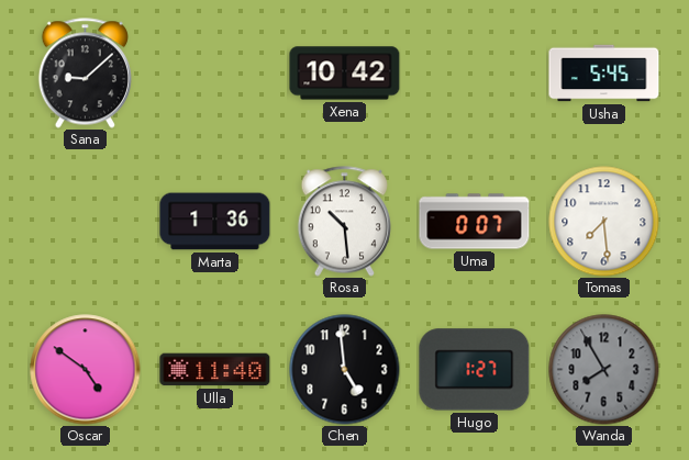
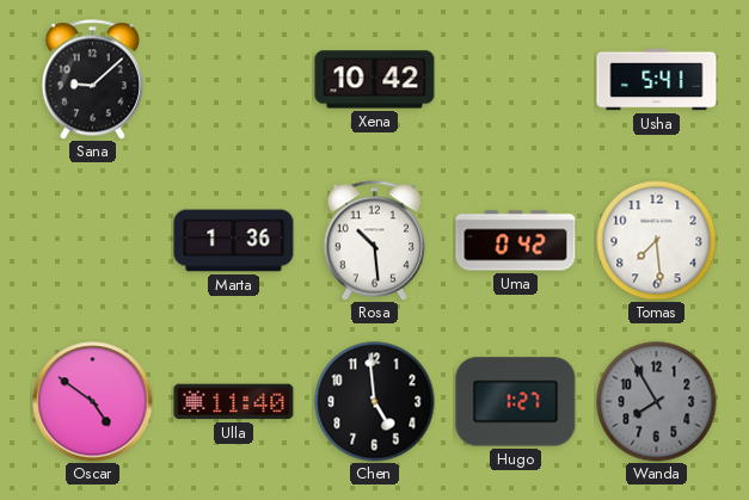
Usha: 5:45 -> 5:41
Uma: 0:07 -> 0:42
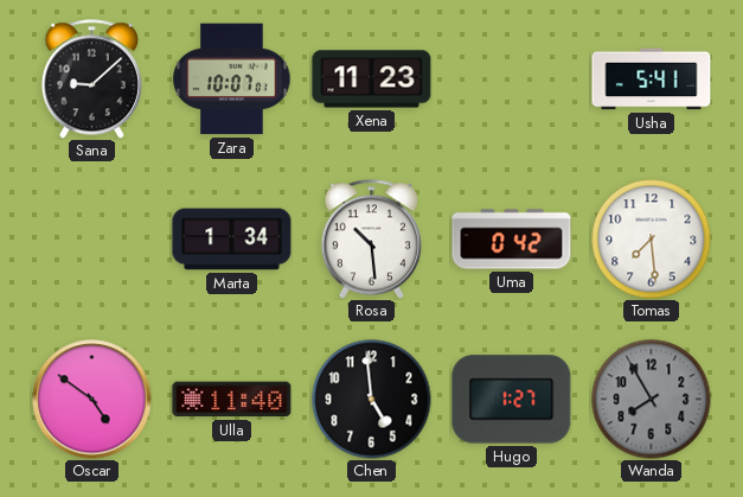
Zara: none -> 10:07
Xena: 10:42 -> 11:23
Marta: 1:36 -> 1:34
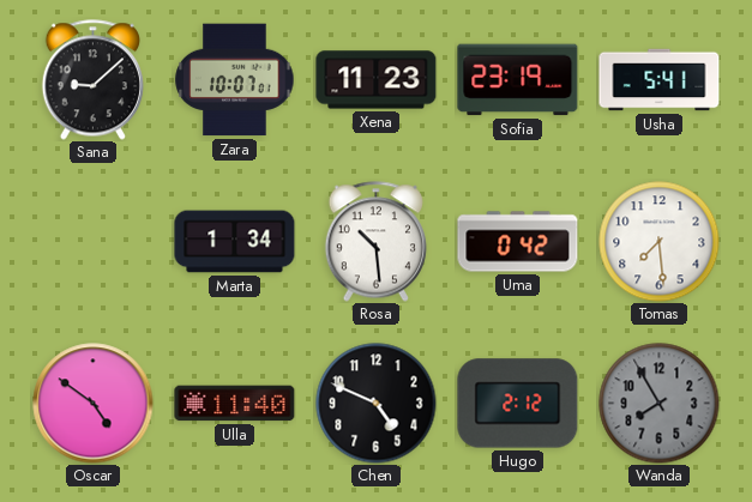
Sofia: none -> 23:19
Chen: 4:59 -> 4:49
Hugo: 1:27 -> 2:12
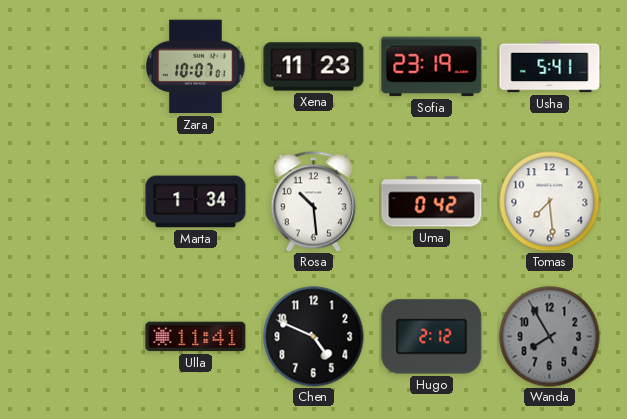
Sana: 9:08 -> none
Oscar: 4:51 -> none
Ulla: 11:40 -> 11:41
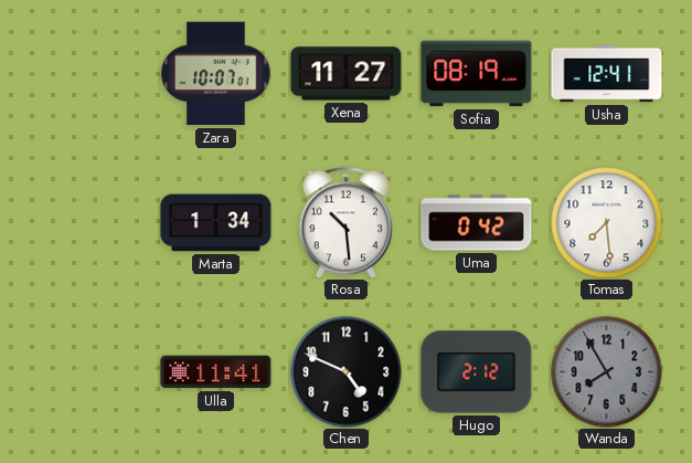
Xena: 11:23 -> 11:27
Sofia: 23:19 -> 08:19
Usha: 5:41 -> 12:41
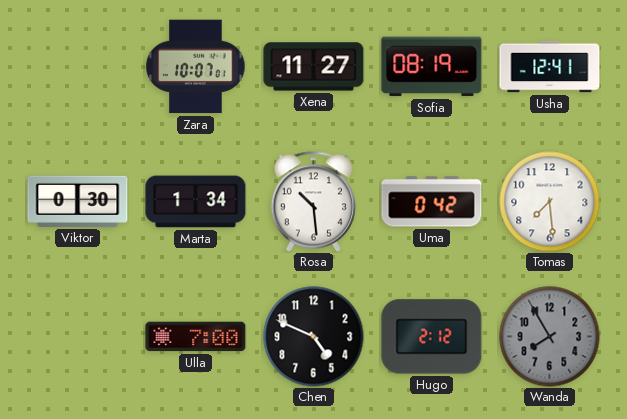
Viktor: none -> 0:30
Ulla: 11:41 -> 7:00
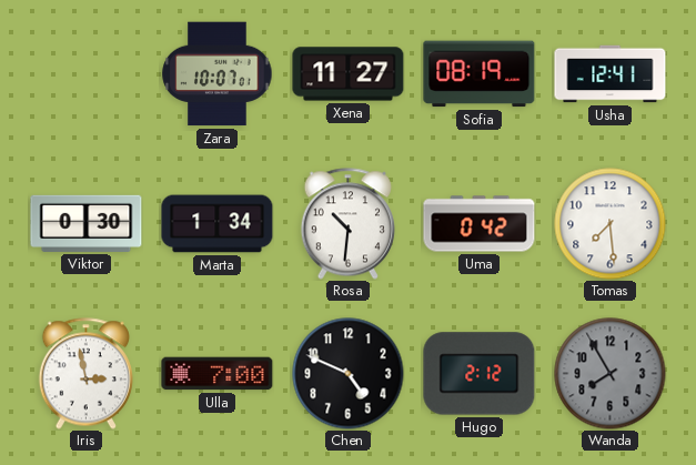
Rosa: 10:29 -> 10:31
Iris: none -> 2:58
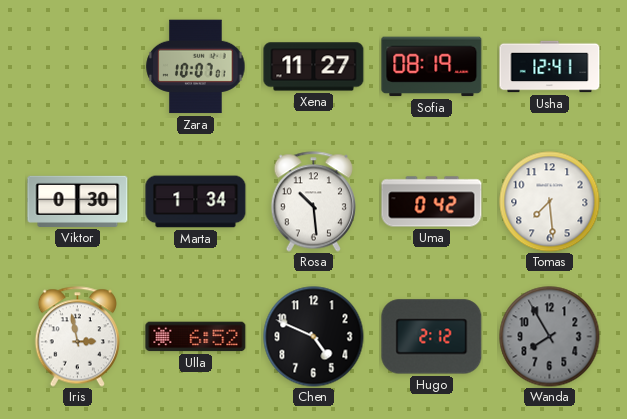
Rosa: 10:31 -> 10:29
Ulla: 7:00 -> 6:52
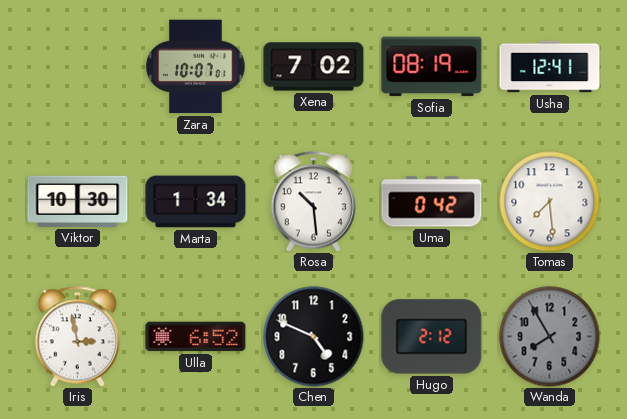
Xena: 11:27 -> 7:02
Viktor: 0:30 -> 10:30
